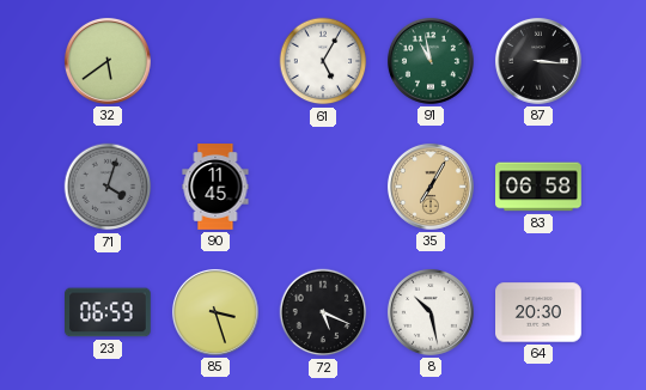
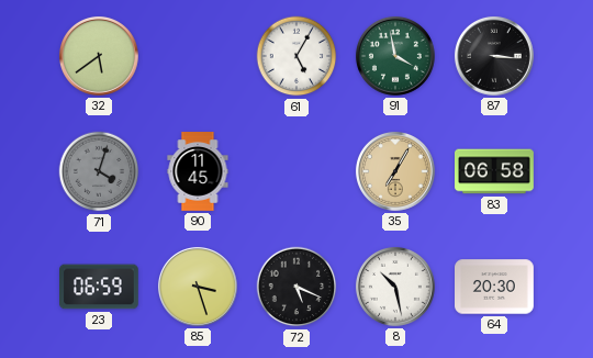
91: 10:58 -> 3:58
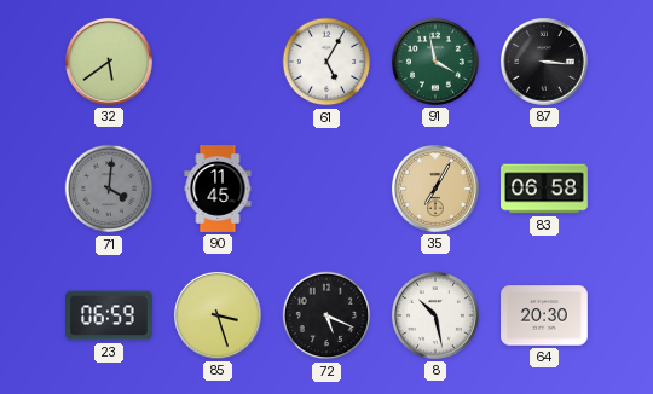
71: 4:03 -> 4:01
